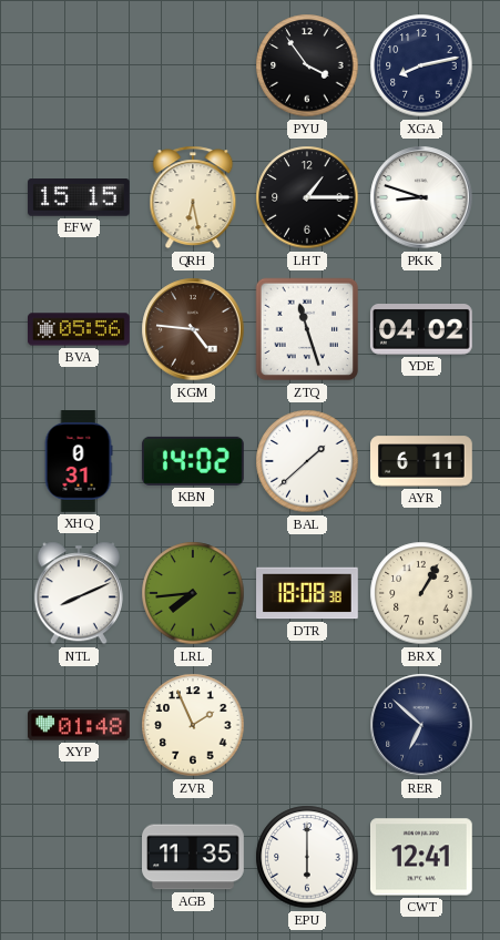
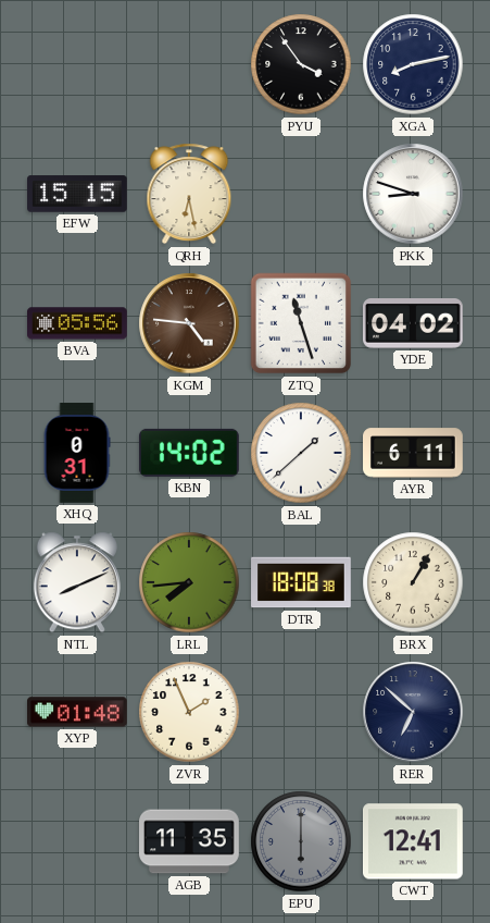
LHT: 1:15 -> none
EPU dial: white -> grey
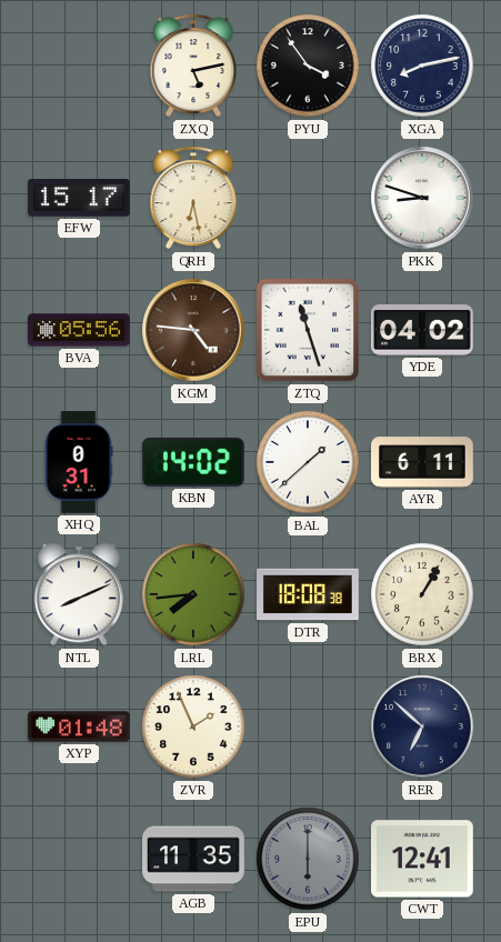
ZXQ: none -> 5:13
EFW: 15:15 -> 15:17
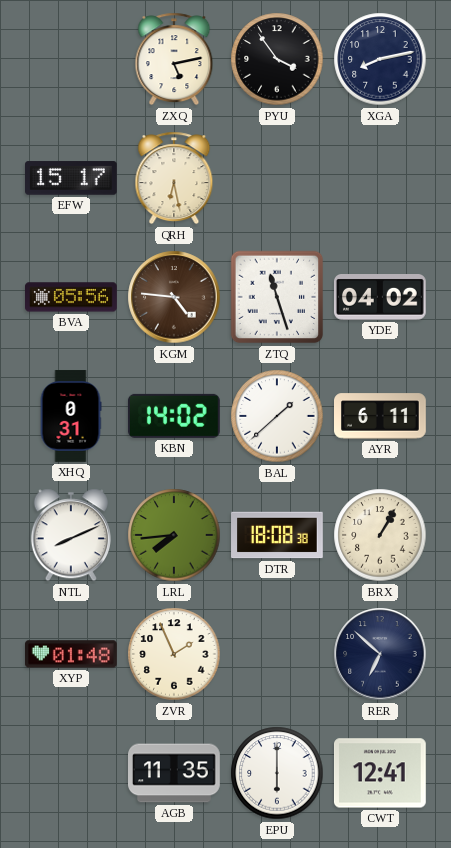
PKK: 8:48 -> none
EPU dial: grey -> white
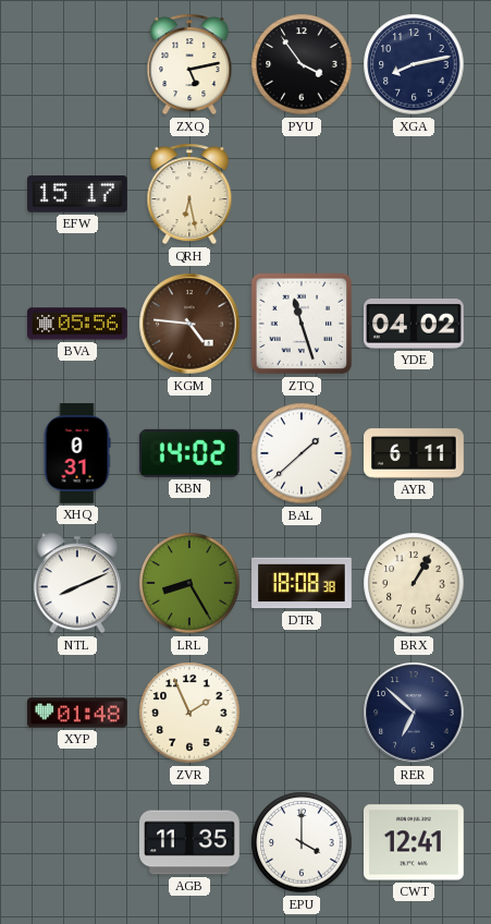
LRL: 7:44 -> 8:25
EPU: 6:00 -> 4:00
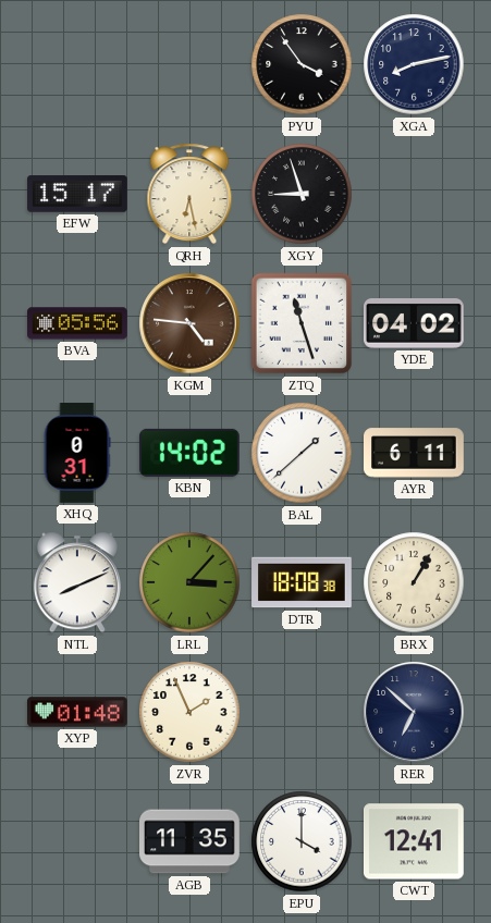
ZXQ: 5:13 -> none
XGY: none -> 8:57
LRL: 8:25 -> 3:07
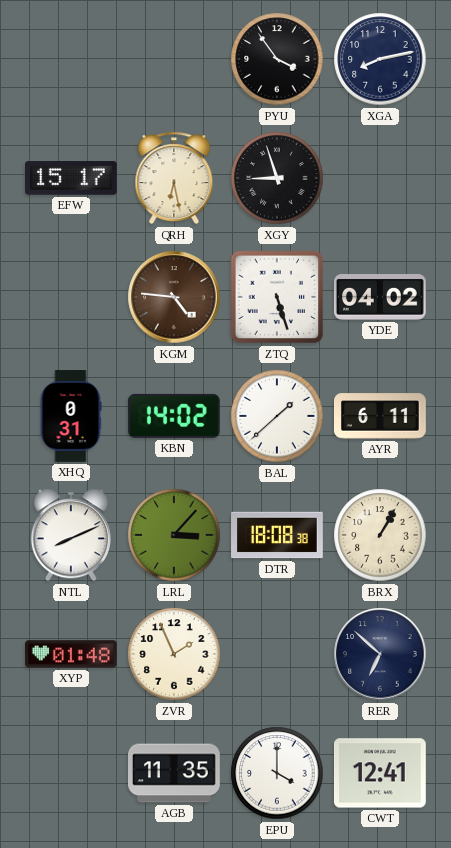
BVA: 05:56 -> none
ZTQ: 11:27 -> 5:27
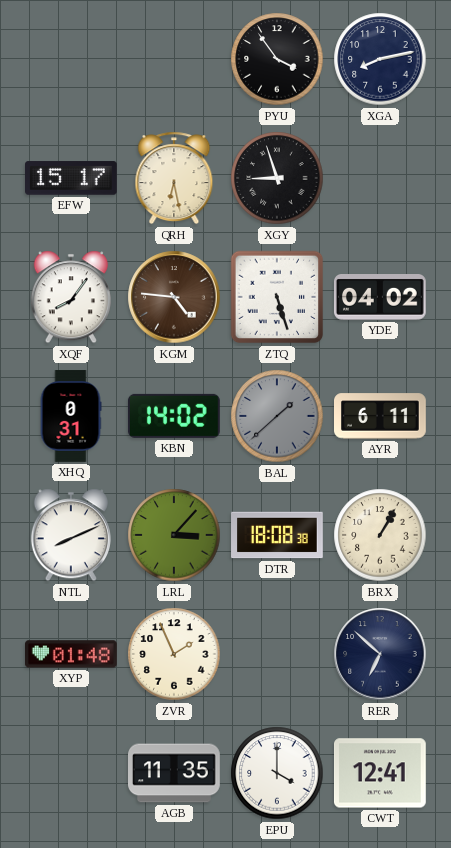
XQF: none -> 8:06
BAL dial: white -> grey
